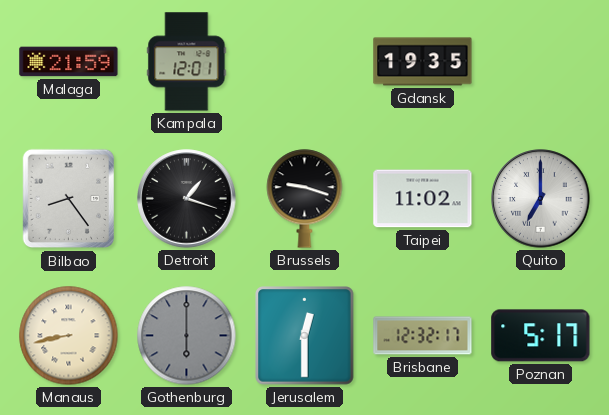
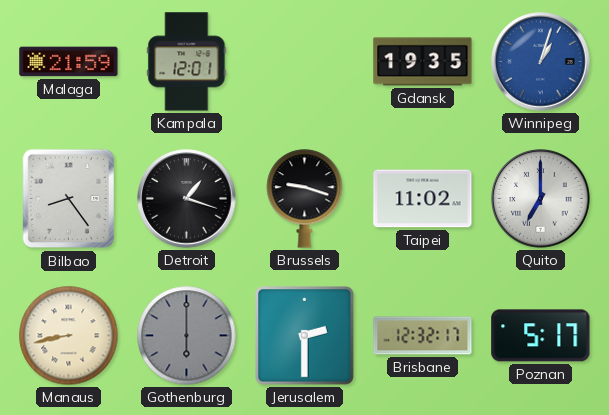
Winnipeg: none -> 1:03
Jerusalem: 12:30 -> 2:30
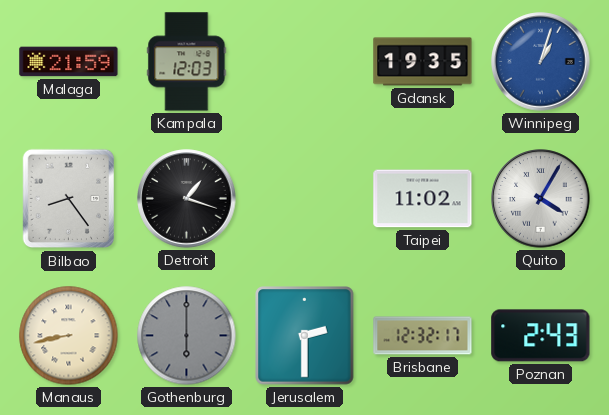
Kampala: 12:01 -> 12:03
Brussels: 9:18 -> none
Quito: 7:00 -> 4:05
Poznan: 5:17 -> 2:43
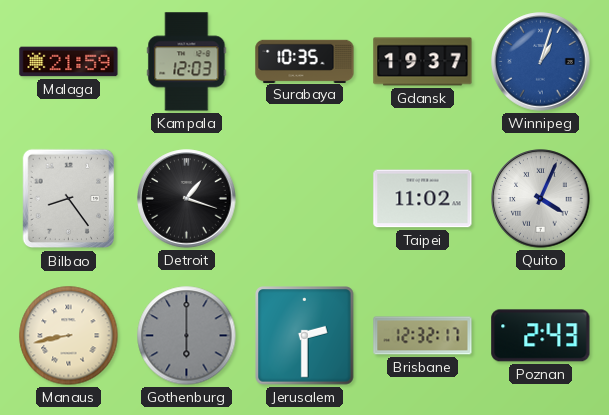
Surabaya: none -> 10:35
Gdansk: 19:35 -> 19:37
Quito: 4:05 -> 4:04
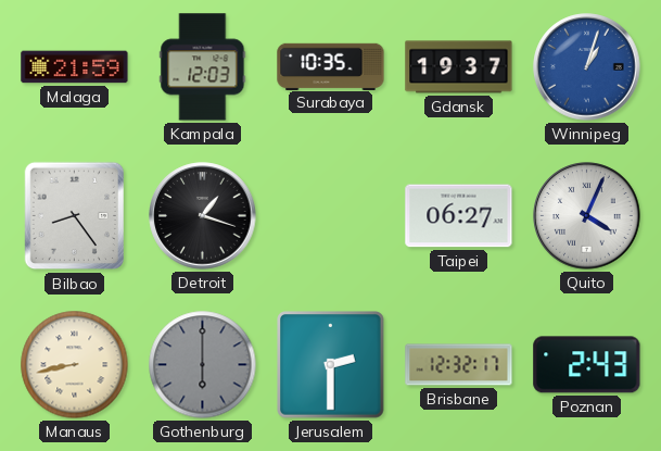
Taipei: 11:02 -> 06:27
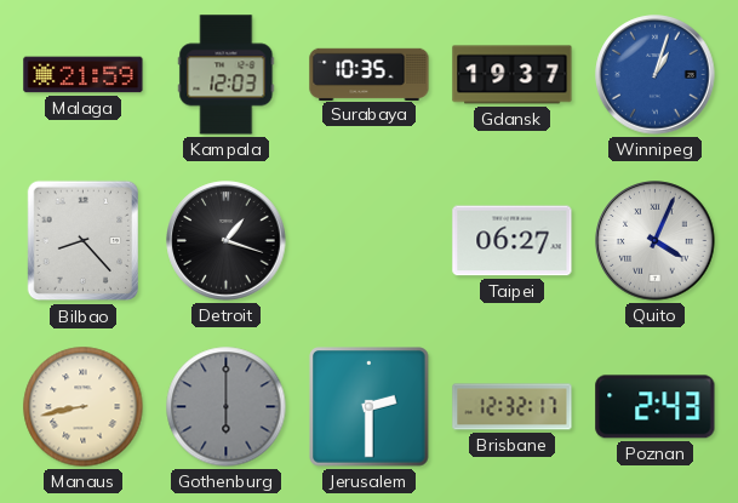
Bilbao: 8:24 -> 8:23
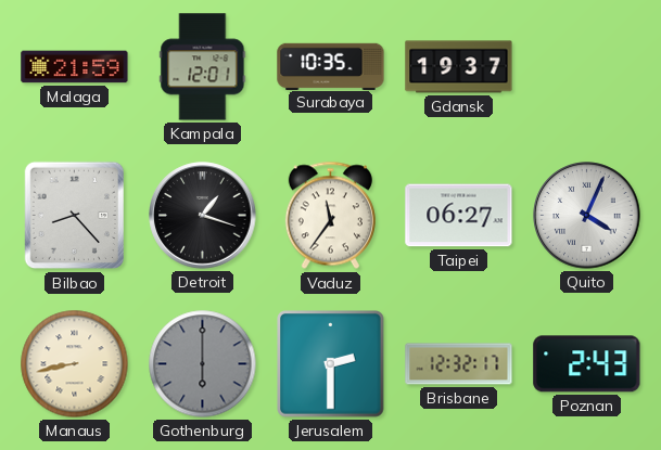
Kampala: 12:03 -> 12:01
Winnipeg: 1:03 -> none
Vaduz: none -> 11:36
